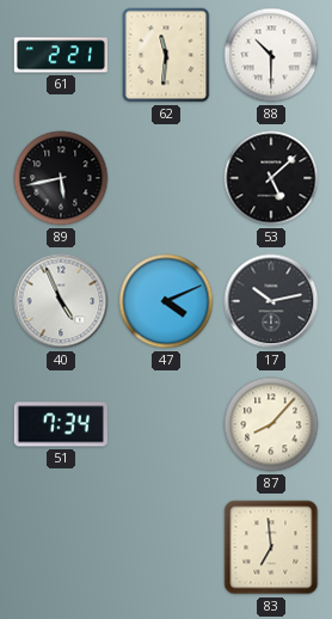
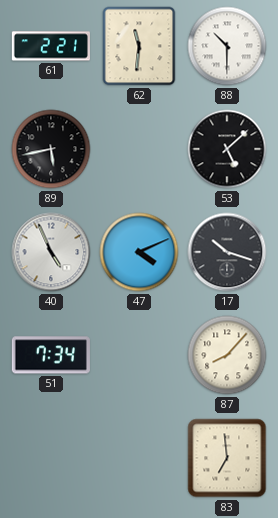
17: 10:13 -> 10:18
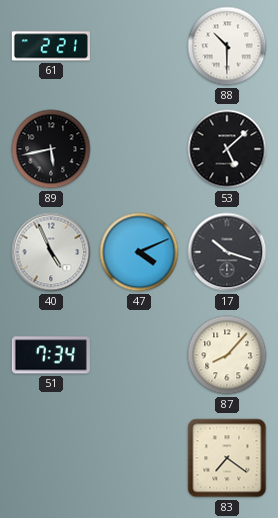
62: 11:31 -> none
83: 6:59 -> 7:21
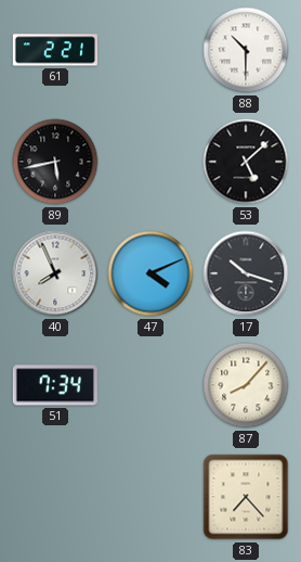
40: 4:56 -> 7:56
83: 7:21 -> 7:23
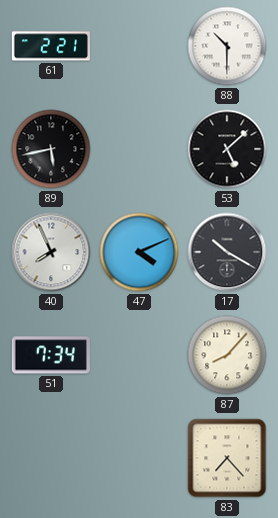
17: 10:18 -> 10:20
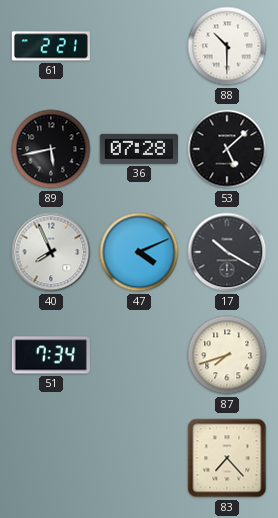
36: none -> 07:28
87: 8:07 -> 7:42
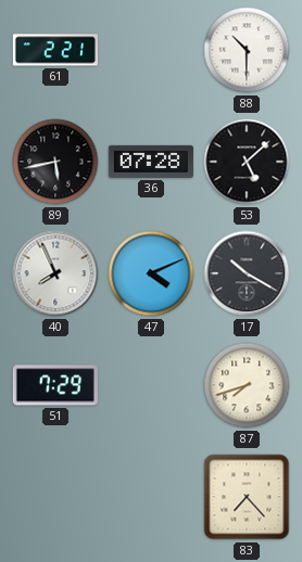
51: 7:34 -> 7:29
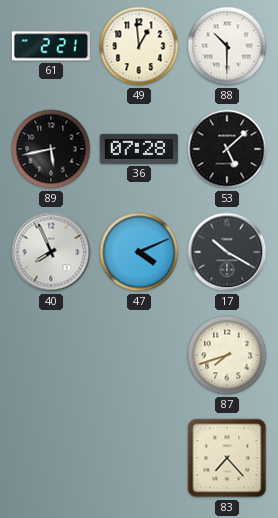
49: none -> 12:59
51: 7:29 -> none
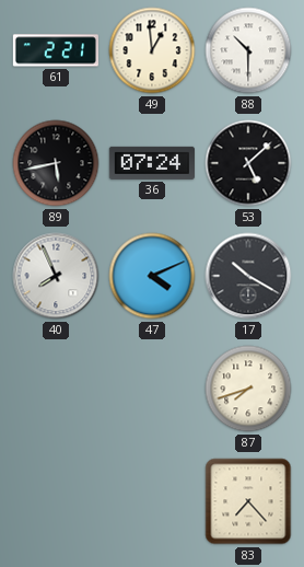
36: 07:28 -> 07:24
